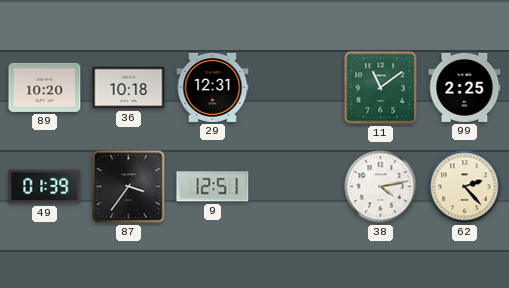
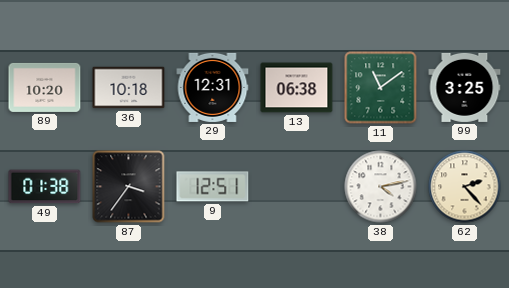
13: none -> 06:38
99: 2:25 -> 3:25
49: 01:39 -> 01:38
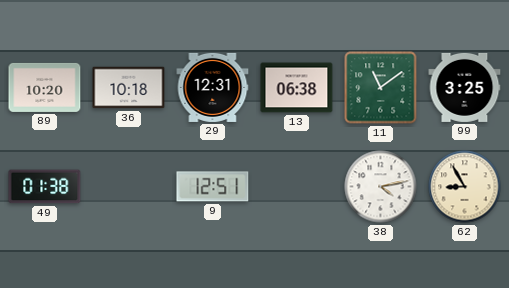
87: 3:36 -> none
62: 2:23 -> 8:55
